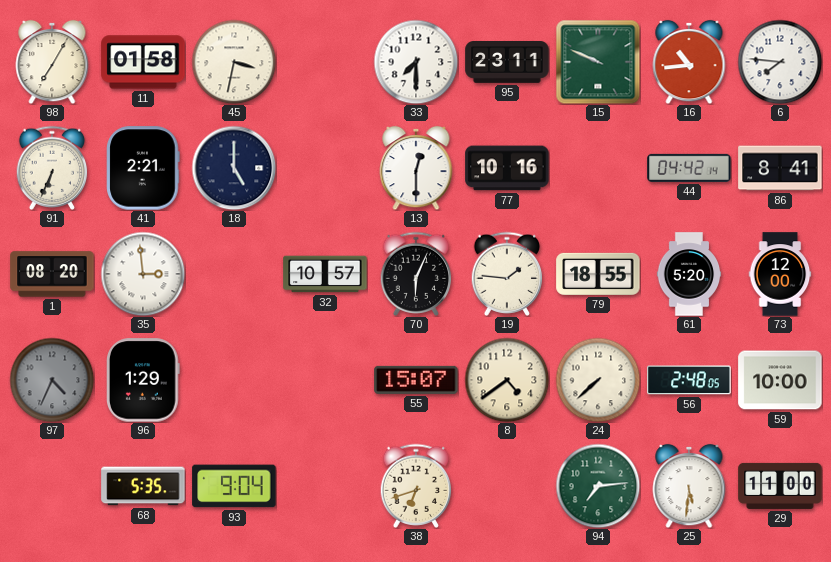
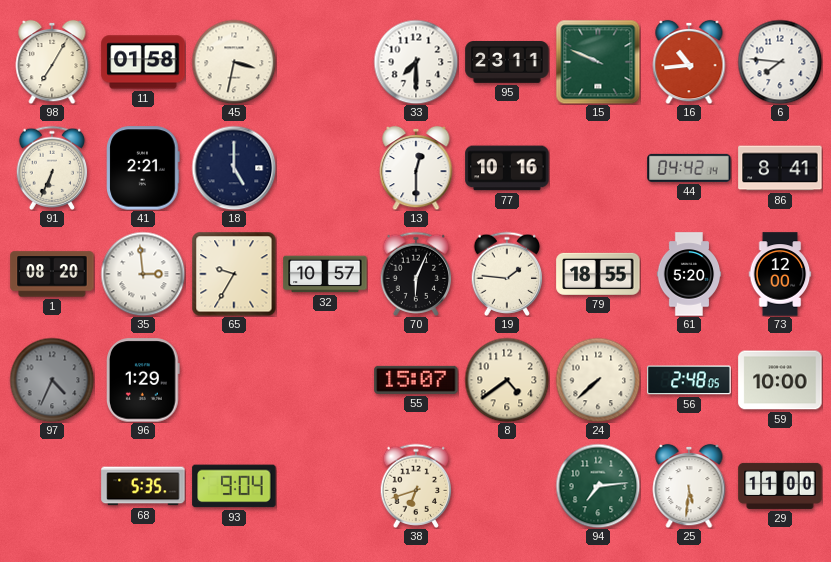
65: none -> 9:35
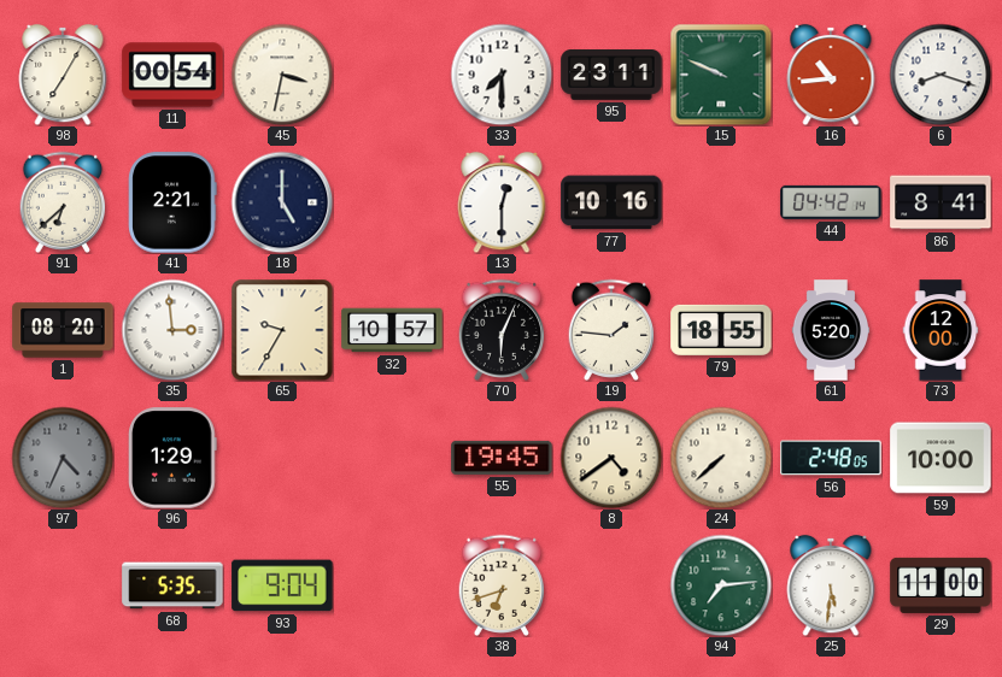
11: 01:58 -> 00:54
6: 7:46 -> 8:18
91: 6:34 -> 6:38
55: 15:07 -> 19:45
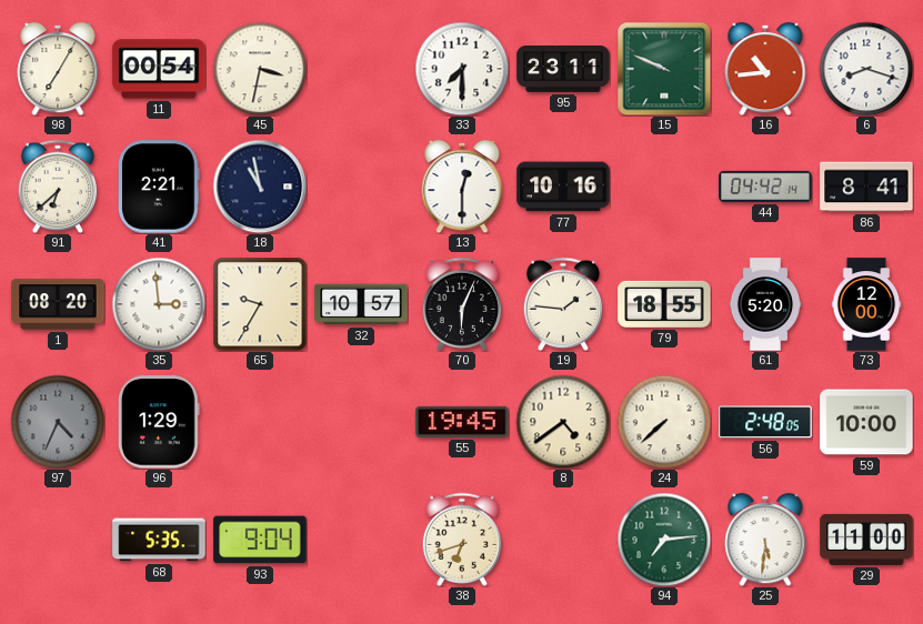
18: 5:00 -> 10:58
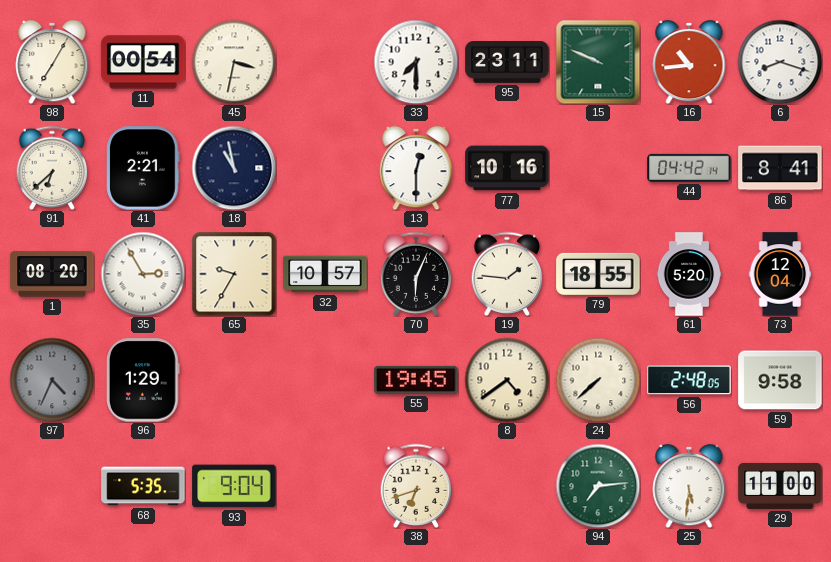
35: 2:59 -> 2:55
73: 12:00 -> 12:04
59: 10:00 -> 9:58
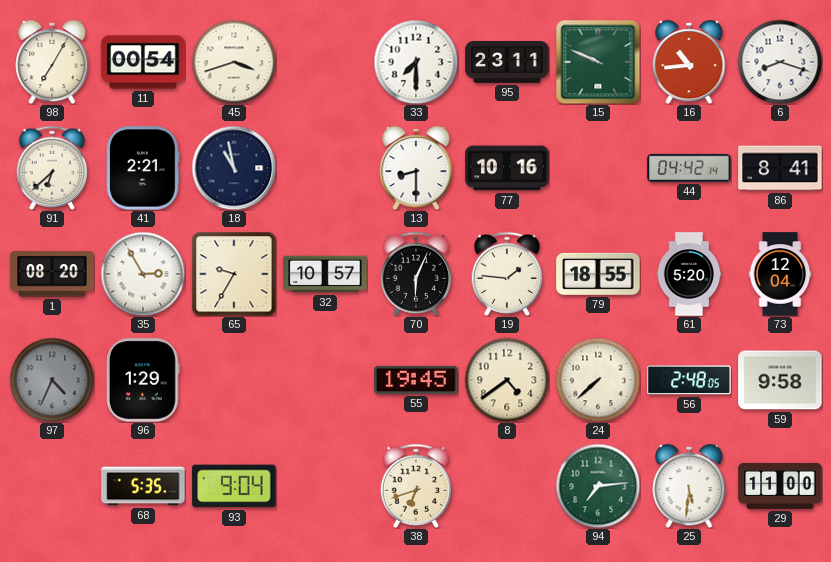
45: 3:32 -> 3:42
13: 12:30 -> 8:30
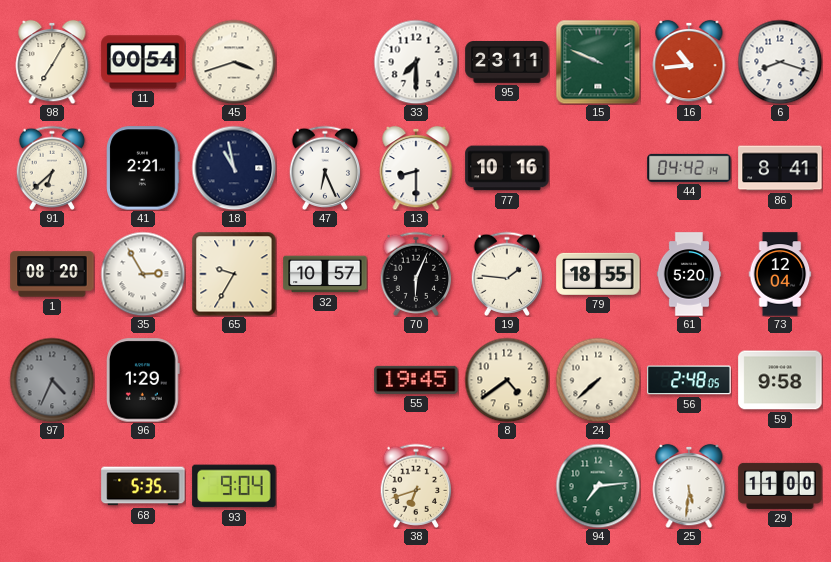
47: none -> 6:26
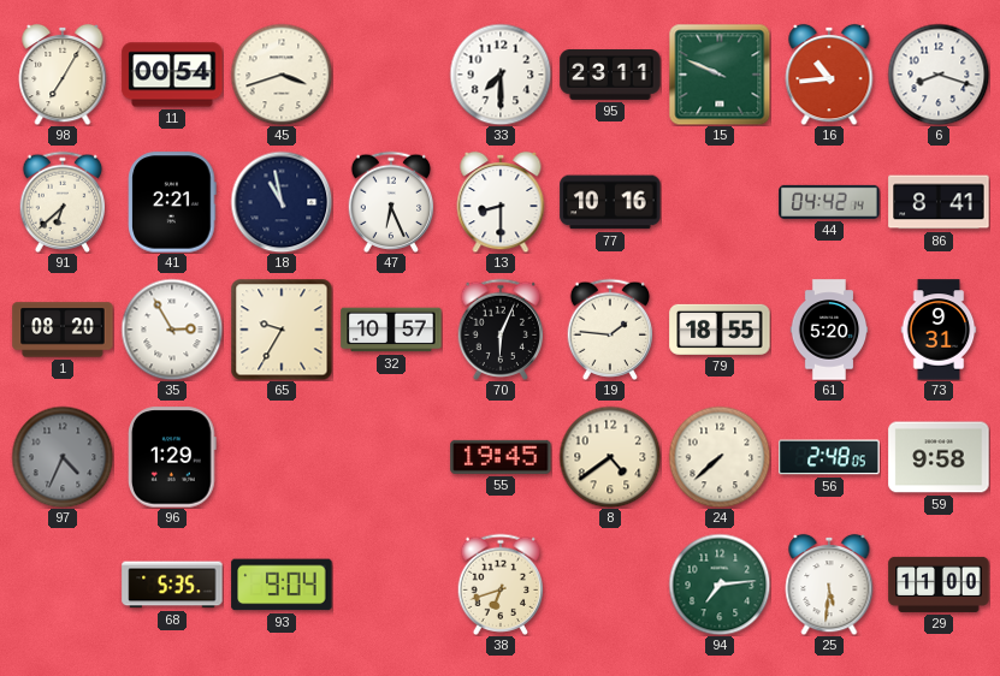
73: 12:04 -> 9:31
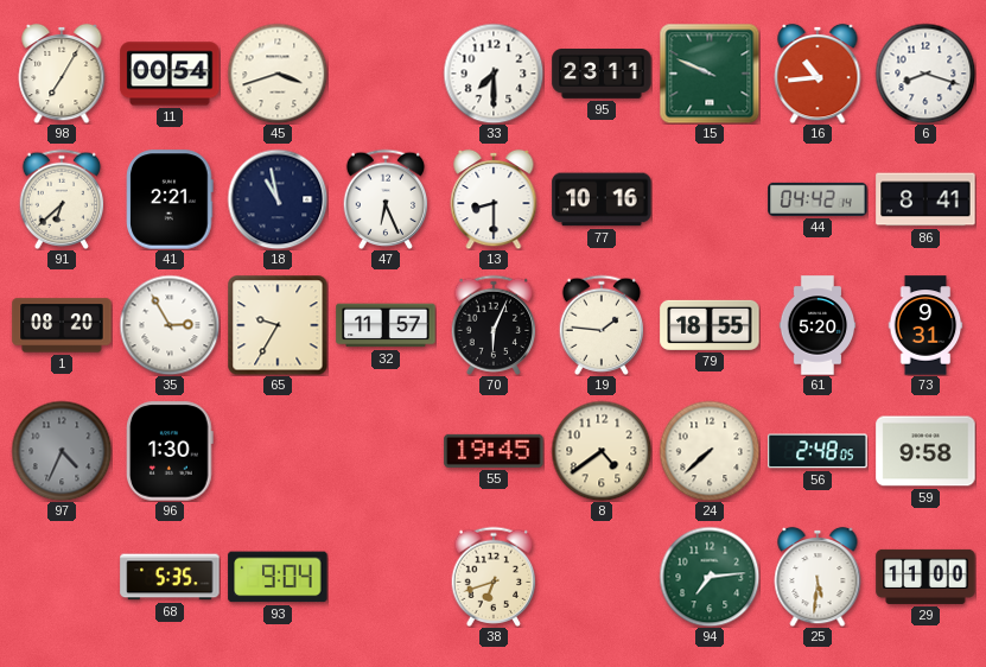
32: 10:57 -> 11:57
96: 1:29 -> 1:30
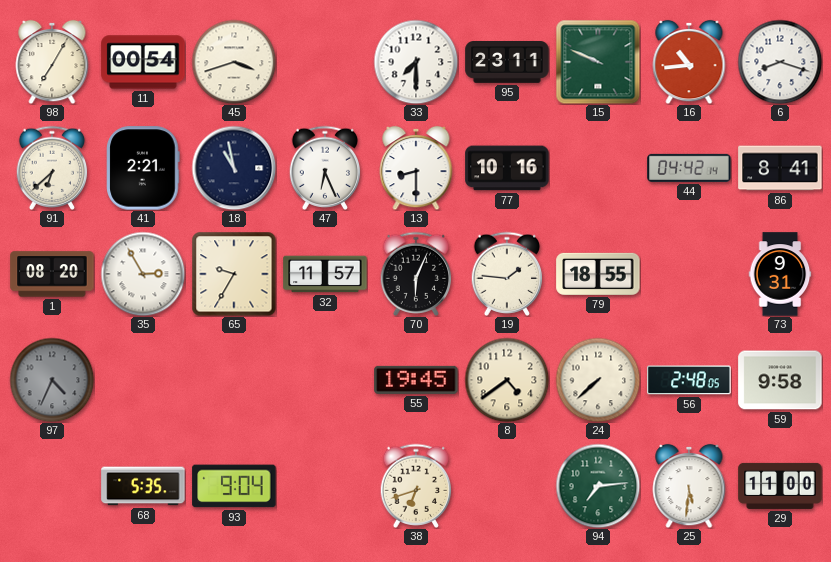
61: 5:20 -> none
96: 1:30 -> none
